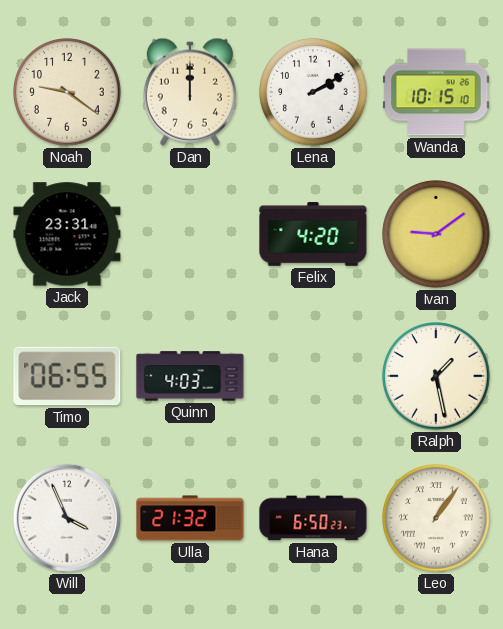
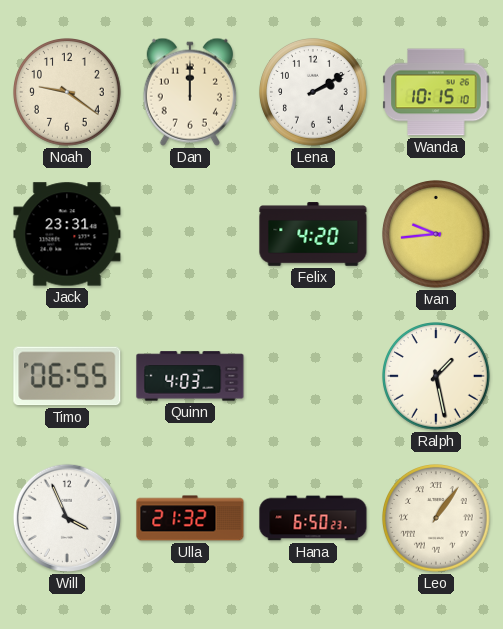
Ivan: 9:09 -> 9:44
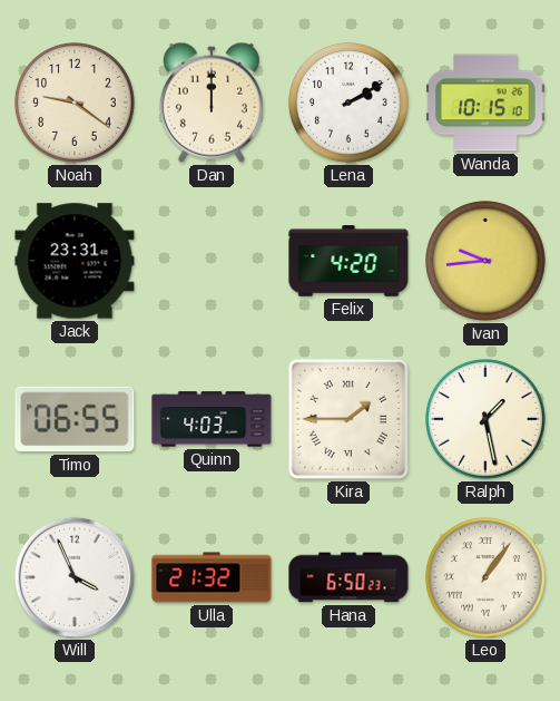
Kira: none -> 1:45
